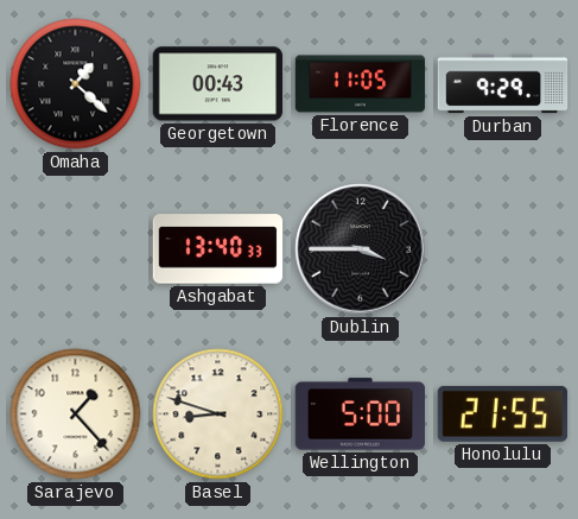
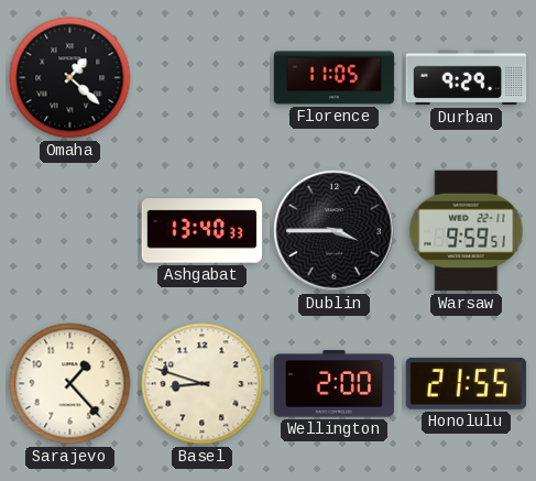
Georgetown: 00:43 -> none
Warsaw: none -> 9:59
Wellington: 5:00 -> 2:00
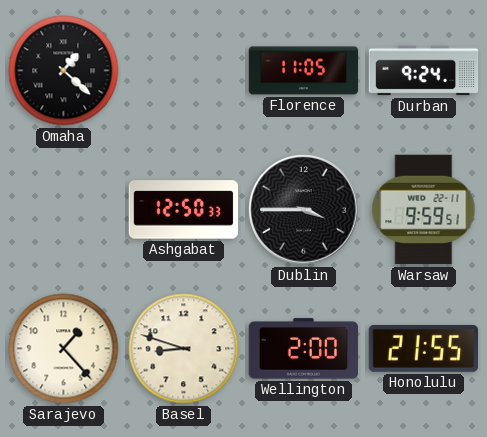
Durban: 9:29 -> 9:24
Ashgabat: 13:40 -> 12:50
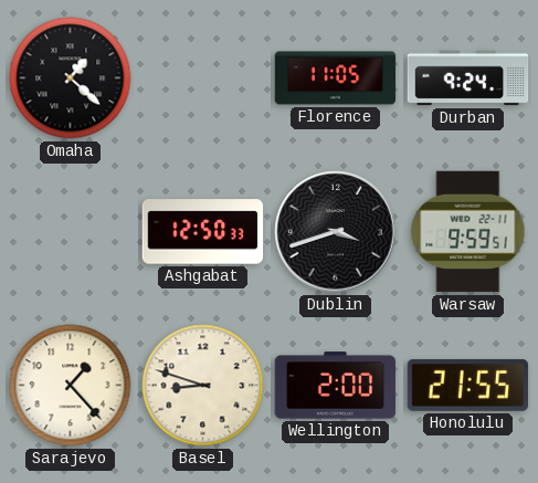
Dublin: 3:45 -> 3:42
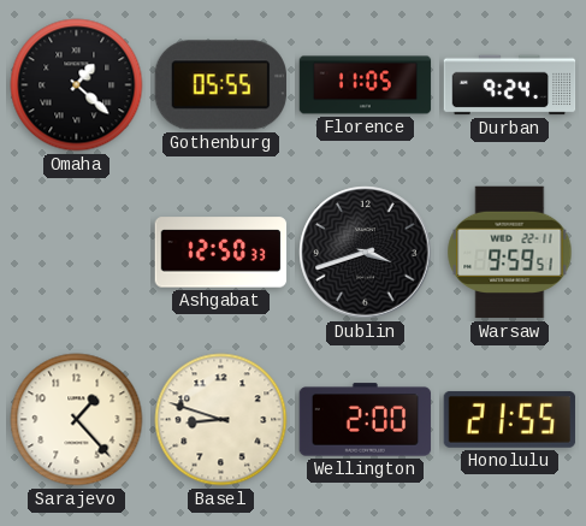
Gothenburg: none -> 05:55
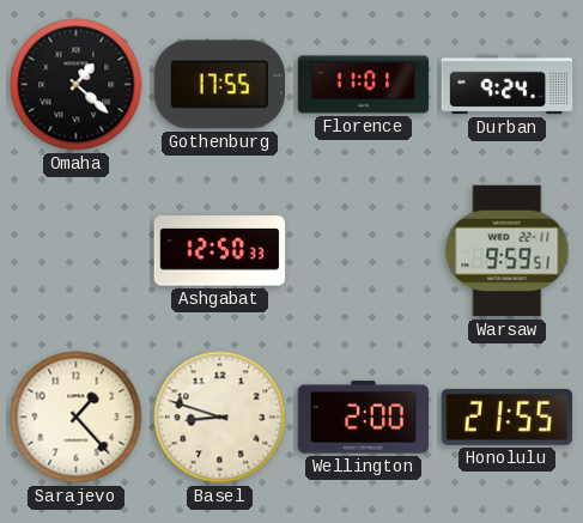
Gothenburg: 05:55 -> 17:55
Florence: 11:05 -> 11:01
Dublin: 3:42 -> none
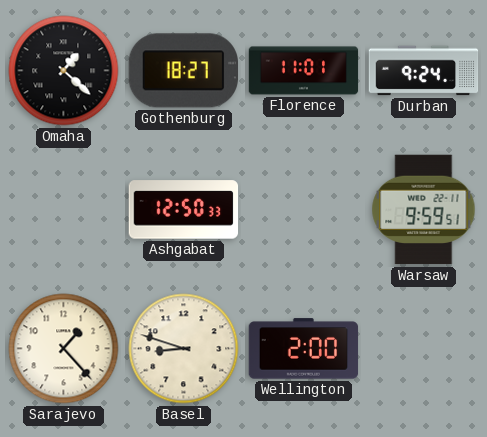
Gothenburg: 17:55 -> 18:27
Honolulu: 21:55 -> none
